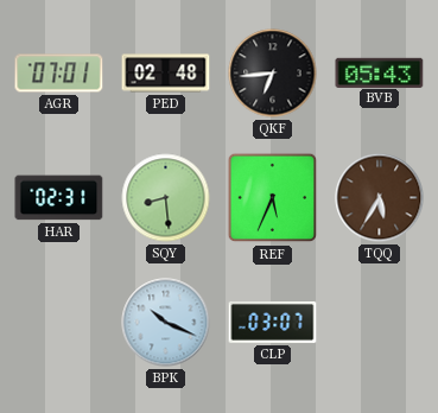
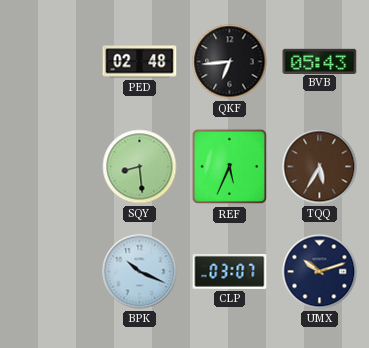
AGR: 07:01 -> none
HAR: 02:31 -> none
UMX: none -> 10:12
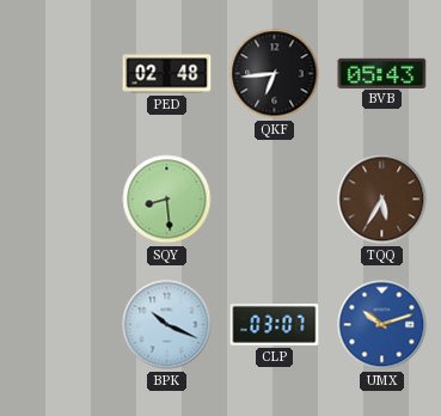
REF: 5:34 -> none
UMX dial: navy -> blue
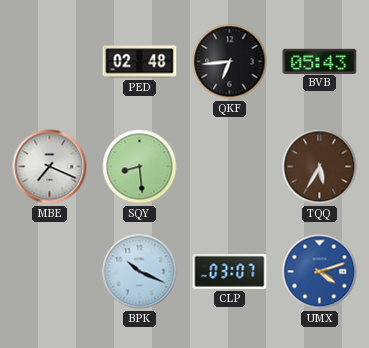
MBE: none -> 7:19
UMX: 10:12 -> 4:12
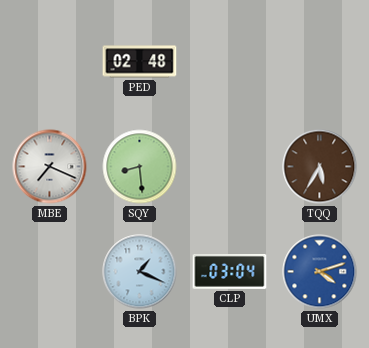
QKF: 6:44 -> none
BVB: 05:43 -> none
BPK: 10:19 -> 1:19
CLP: 03:07 -> 03:04
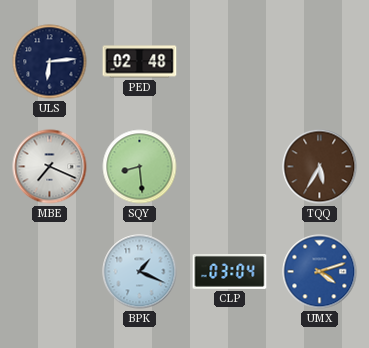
ULS: none -> 6:14
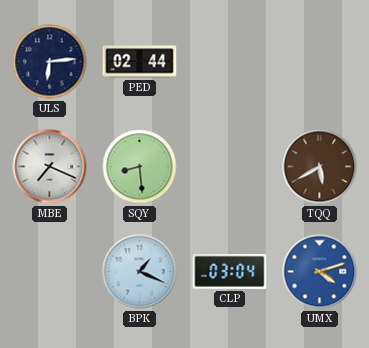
PED: 02:48 -> 02:44
TQQ: 5:35 -> 5:40
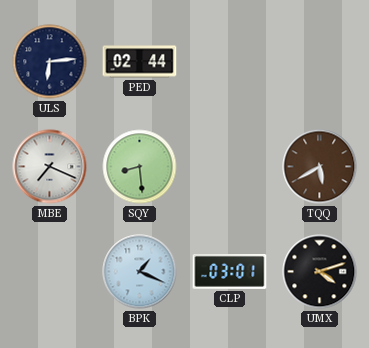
CLP: 03:04 -> 03:01
UMX dial: blue -> black
